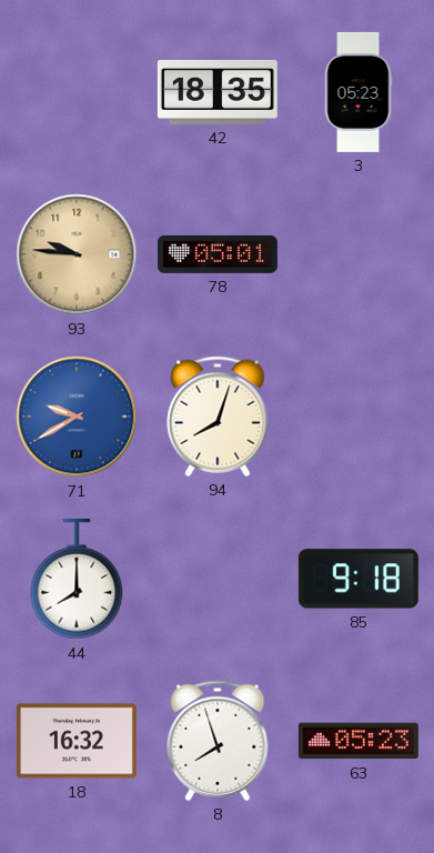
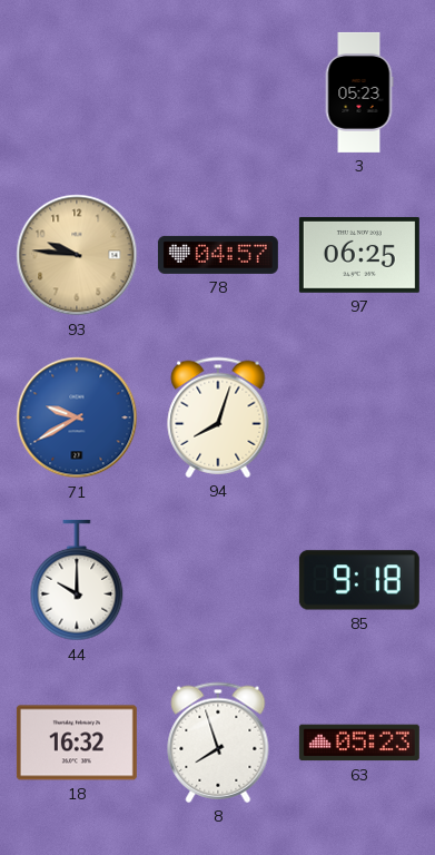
42: 18:35 -> none
78: 05:01 -> 04:57
97: none -> 06:25
44: 8:00 -> 10:00
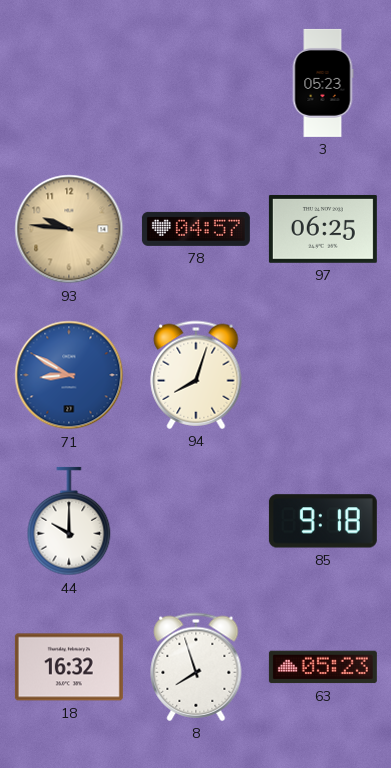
71: 9:40 -> 8:50
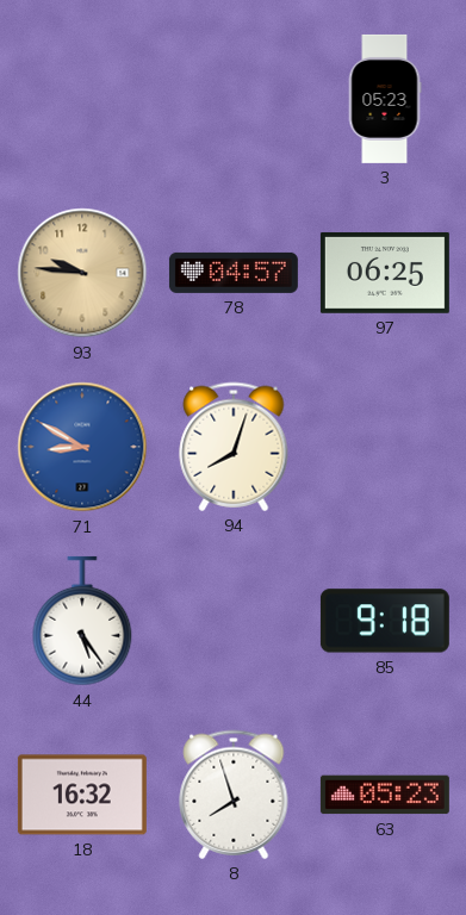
44: 10:00 -> 5:24
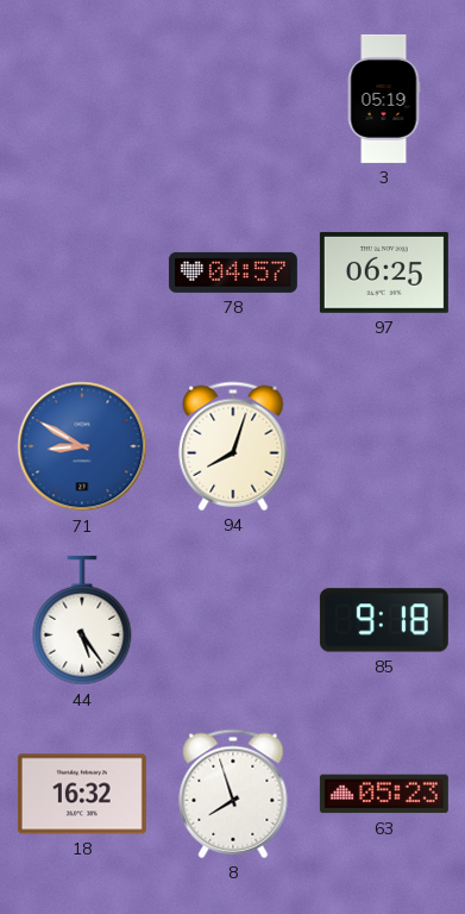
3: 05:23 -> 05:19
93: 9:46 -> none
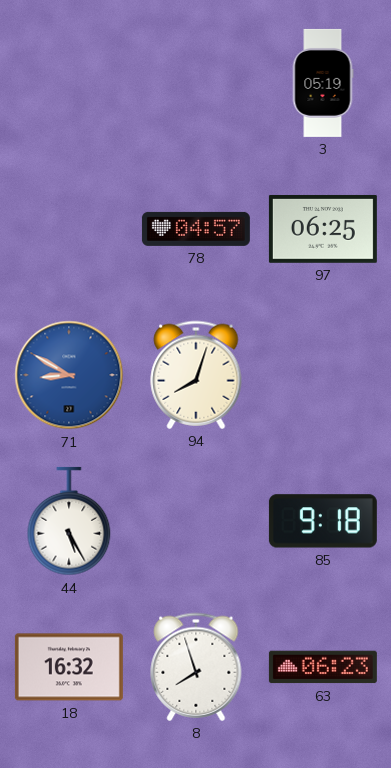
44: 5:24 -> 5:25
63: 05:23 -> 06:23
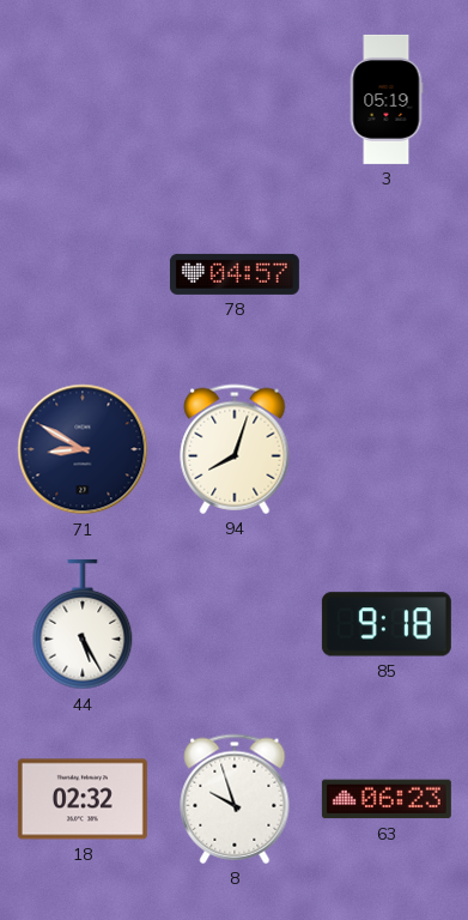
97: 06:25 -> none
71 dial: blue -> navy
18: 16:32 -> 02:32
8: 7:57 -> 9:57
